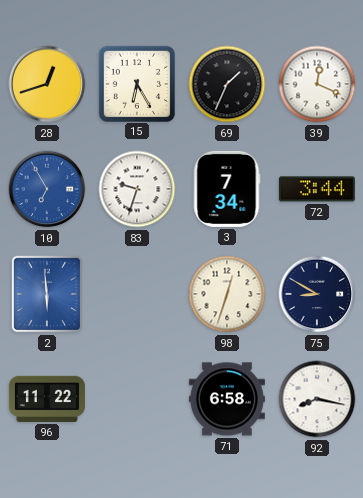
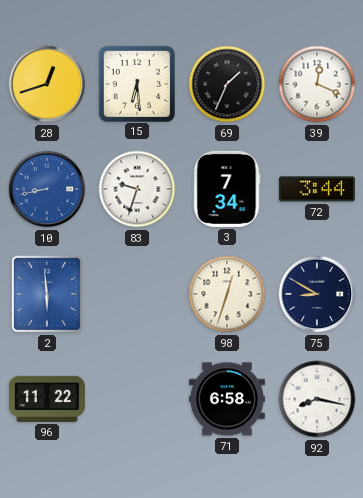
15: 6:25 -> 6:29
10: 6:55 -> 8:43
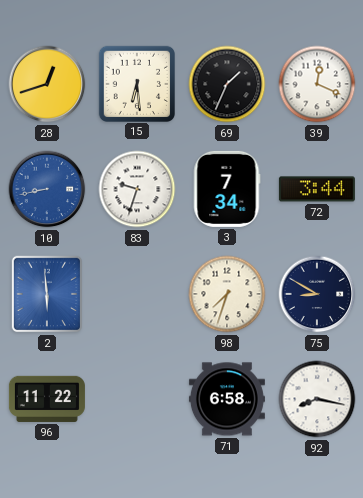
98: 12:33 -> 7:33
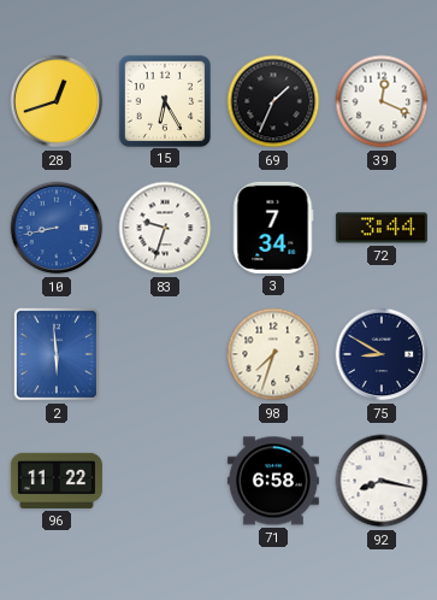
15: 6:29 -> 6:25
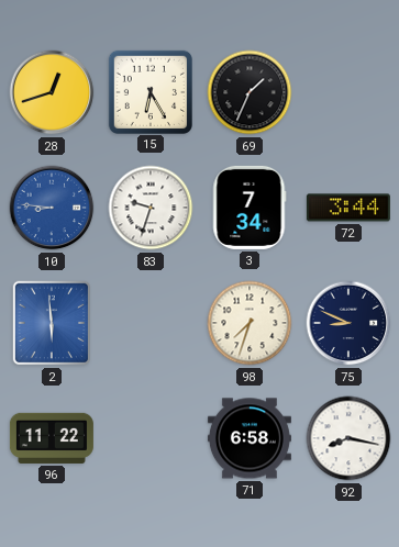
39: 12:19 -> none
10: 8:43 -> 8:46
75: 8:50 -> 8:49
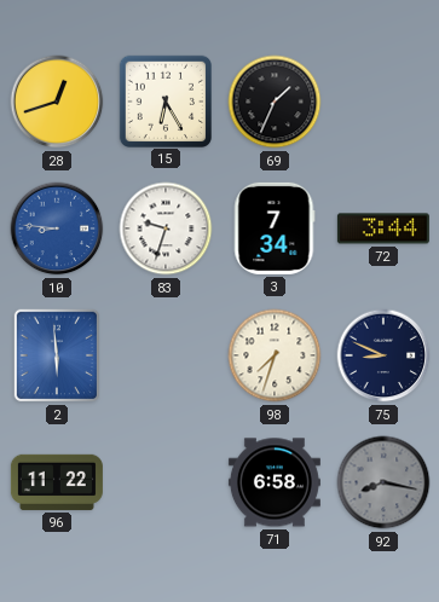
92 dial: white -> grey
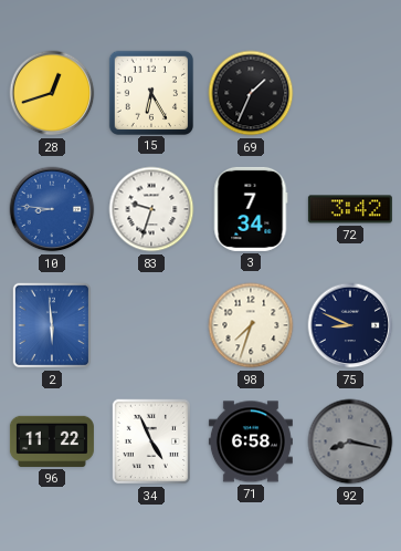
72: 3:44 -> 3:42
34: none -> 4:56
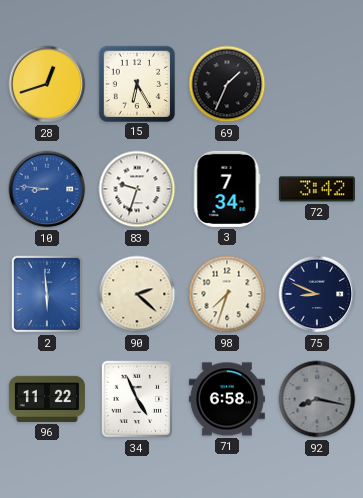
90: none -> 2:22
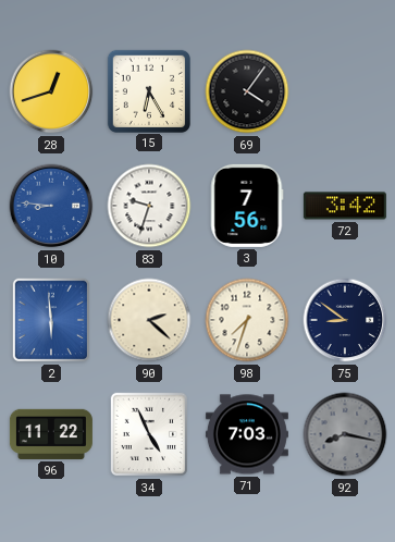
69: 1:34 -> 4:06
3: 7:34 -> 7:56
75: 8:49 -> 8:51
71: 6:58 -> 7:03
